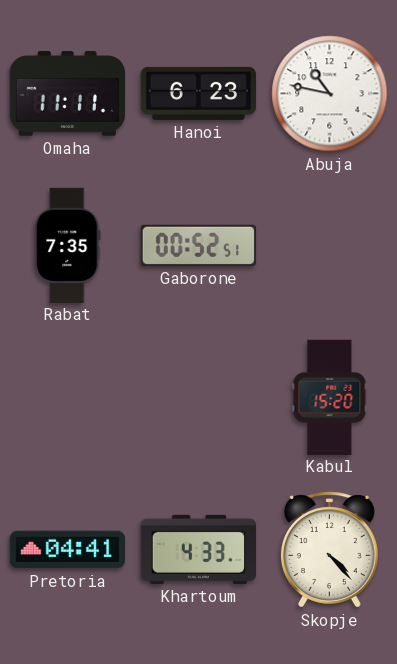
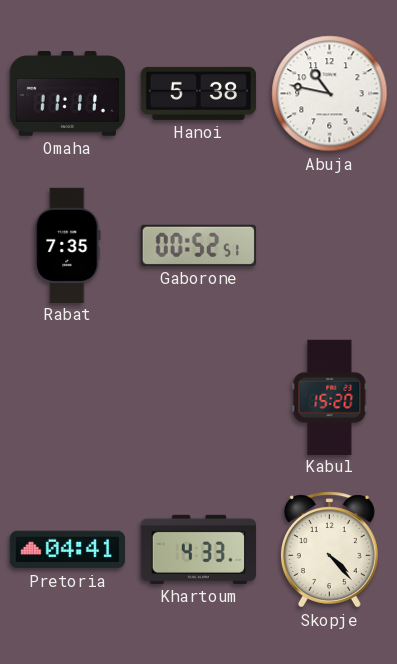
Hanoi: 6:23 -> 5:38
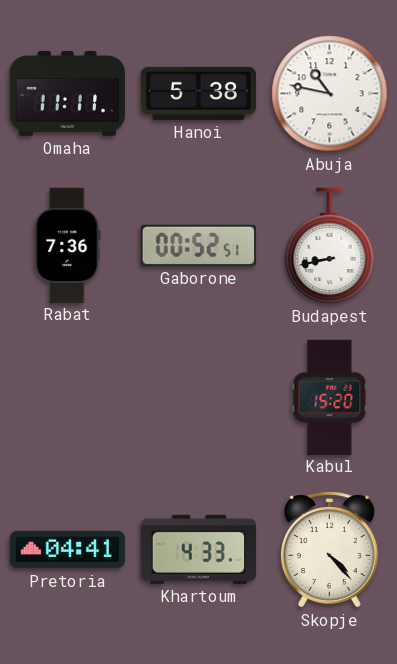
Rabat: 7:35 -> 7:36
Budapest: none -> 8:43
